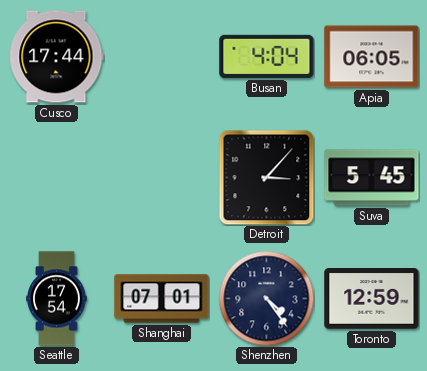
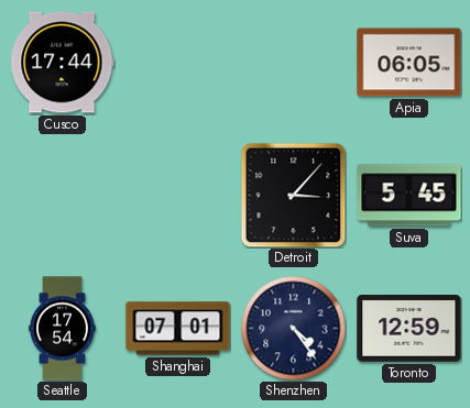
Busan: 4:04 -> none
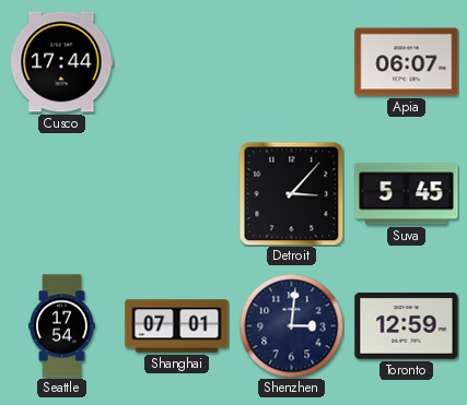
Apia: 06:05 -> 06:07
Shenzhen: 4:24 -> 3:01
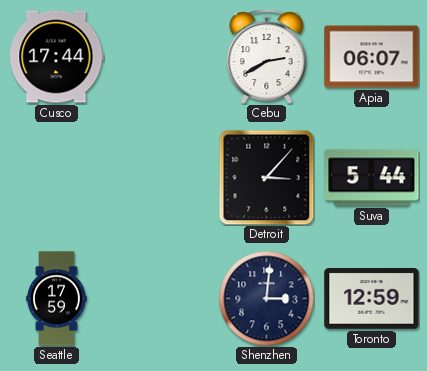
Cebu: none -> 2:40
Suva: 5:45 -> 5:44
Seattle: 17:54 -> 17:59
Shanghai: 07:01 -> none
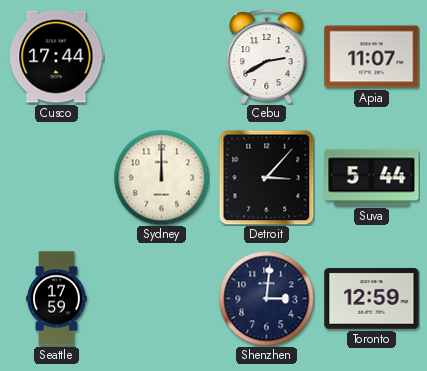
Apia: 06:07 -> 11:07
Sydney: none -> 12:00
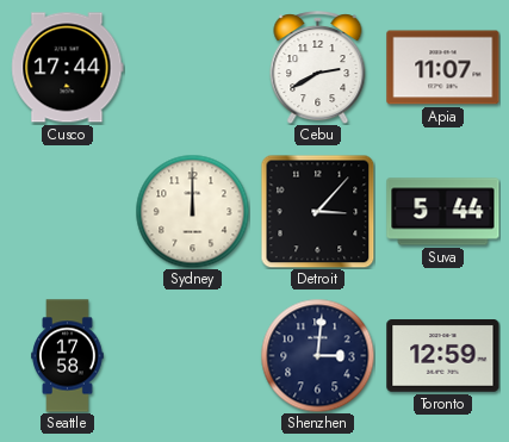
Seattle: 17:59 -> 17:58
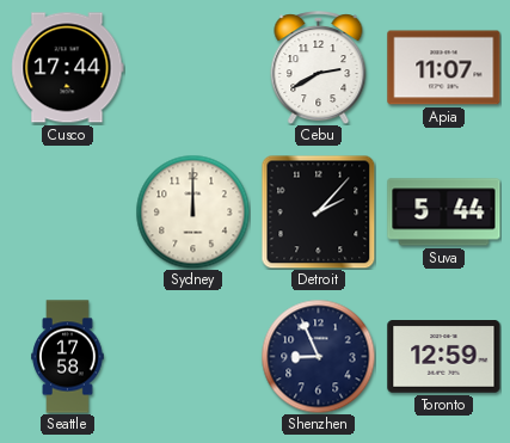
Detroit: 3:07 -> 2:07
Shenzhen: 3:01 -> 8:56
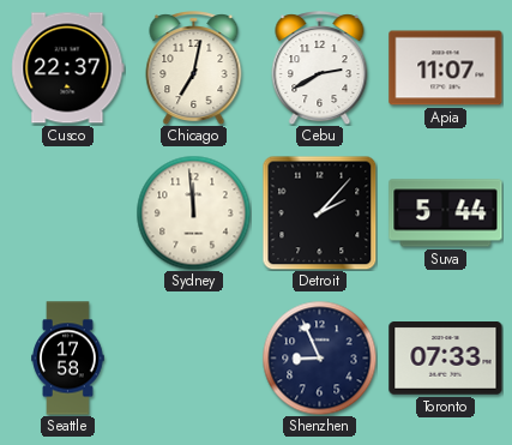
Cusco: 17:44 -> 22:37
Chicago: none -> 7:02
Sydney: 12:00 -> 11:59
Toronto: 12:59 -> 07:33
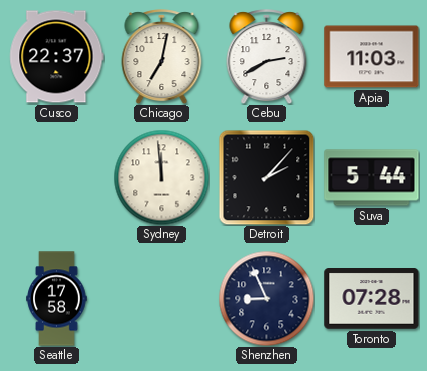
Apia: 11:07 -> 11:03
Toronto: 07:33 -> 07:28
